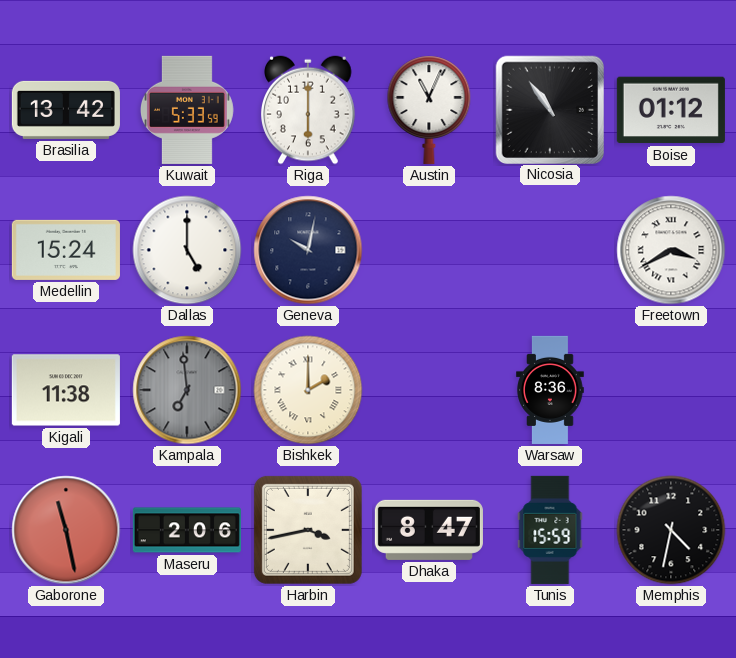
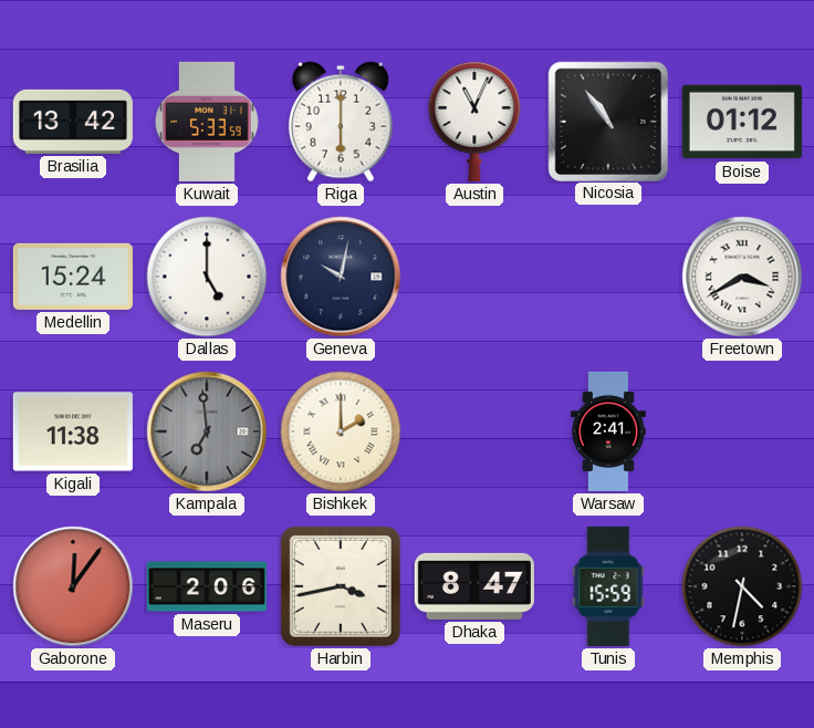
Warsaw: 8:36 -> 2:41
Gaborone: 11:28 -> 12:06
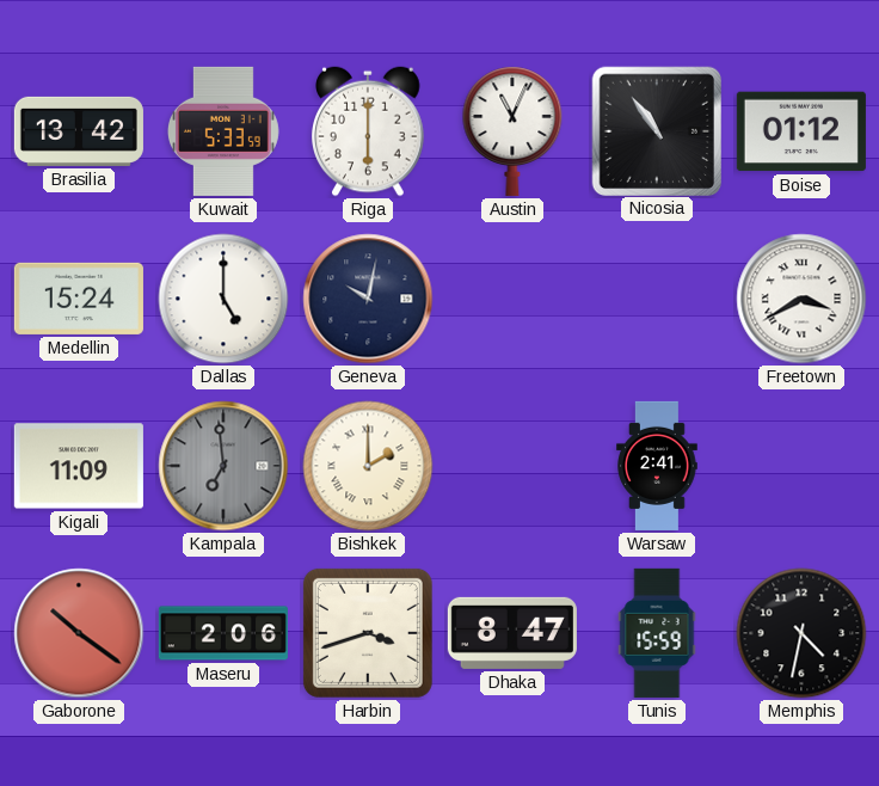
Kigali: 11:38 -> 11:09
Gaborone: 12:06 -> 10:21
Harbin: 3:43 -> 3:42
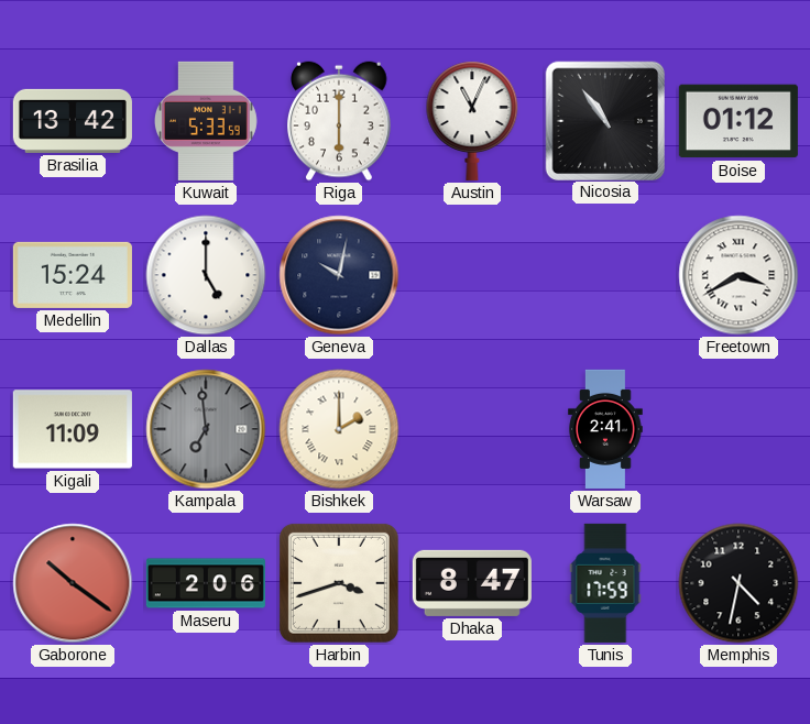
Tunis: 15:59 -> 17:59
